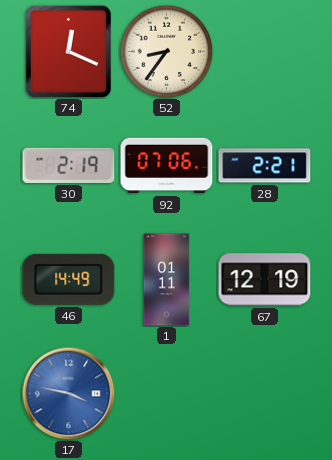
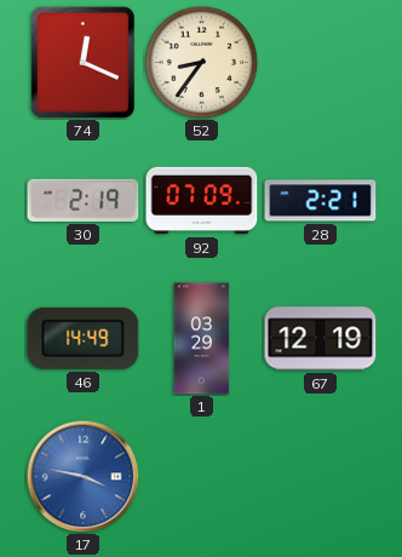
92: 07:06 -> 07:09
1: 01:11 -> 03:29
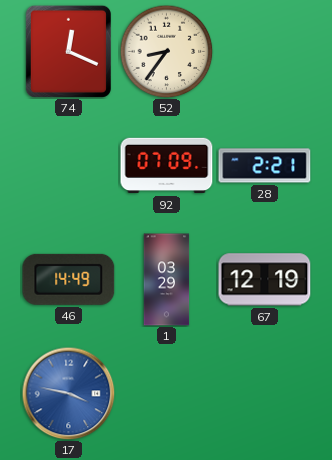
30: 2:19 -> none
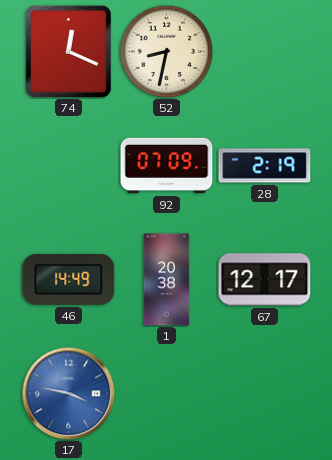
52: 8:36 -> 8:32
28: 2:21 -> 2:19
1: 03:29 -> 20:38
67: 12:19 -> 12:17
